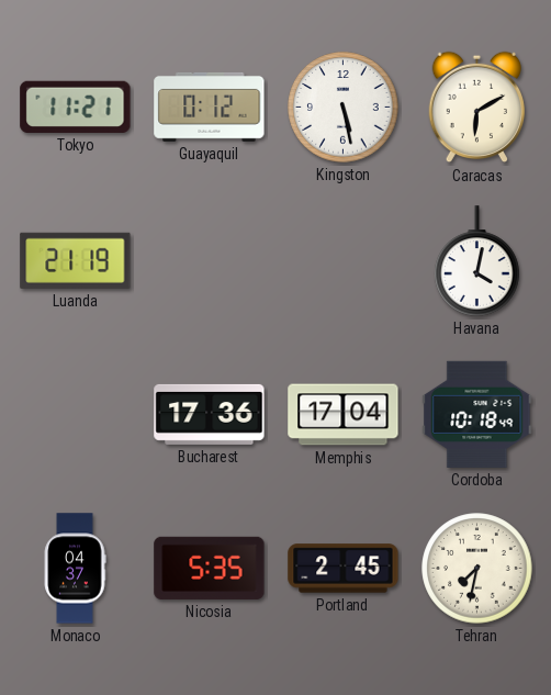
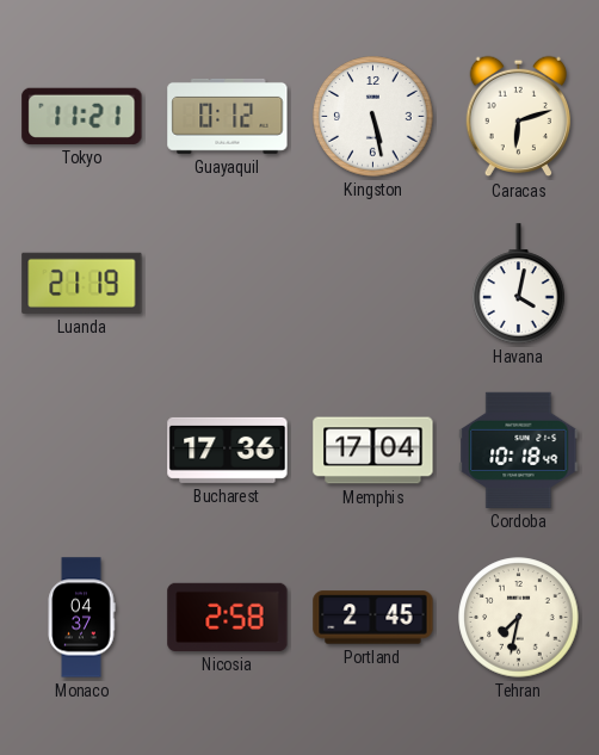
Caracas: 6:10 -> 6:12
Nicosia: 5:35 -> 2:58
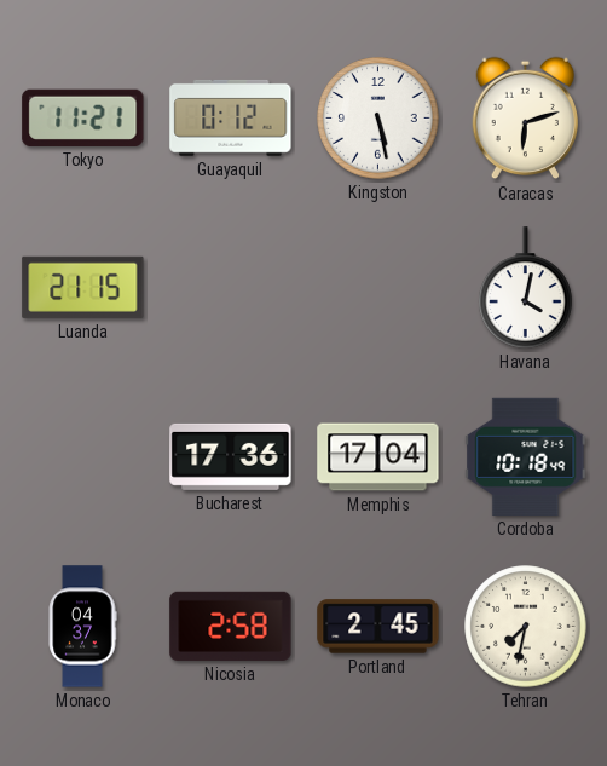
Luanda: 21:19 -> 21:15
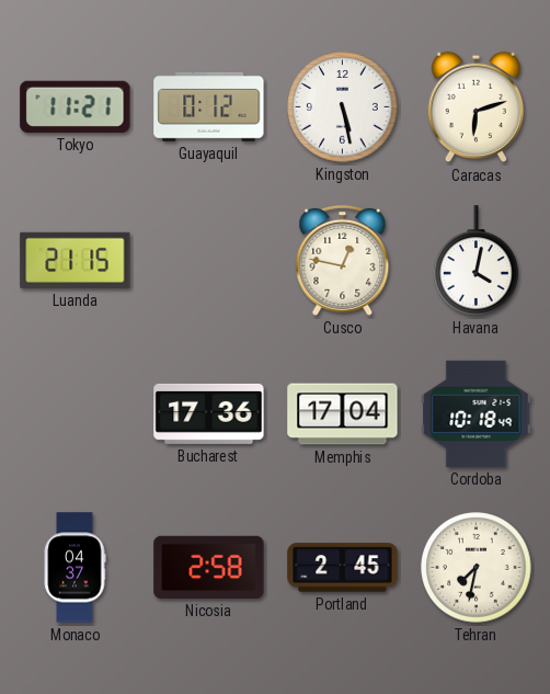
Cusco: none -> 12:47
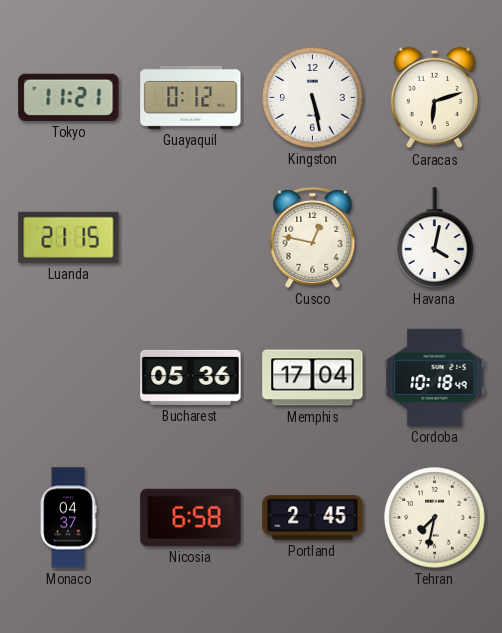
Bucharest: 17:36 -> 05:36
Nicosia: 2:58 -> 6:58
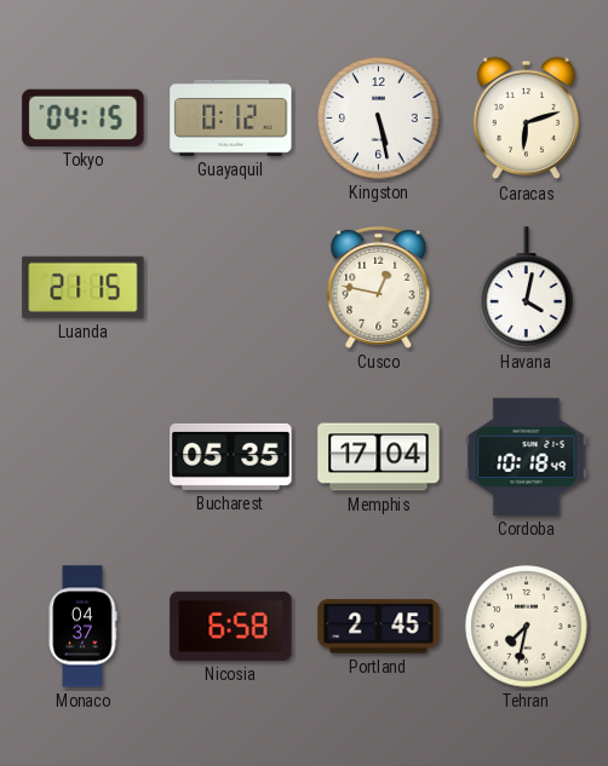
Tokyo: 11:21 -> 04:15
Bucharest: 05:36 -> 05:35
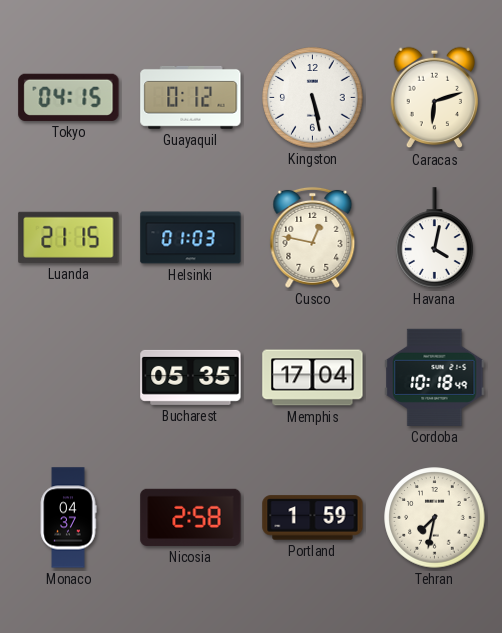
Helsinki: none -> 01:03
Nicosia: 6:58 -> 2:58
Portland: 2:45 -> 1:59
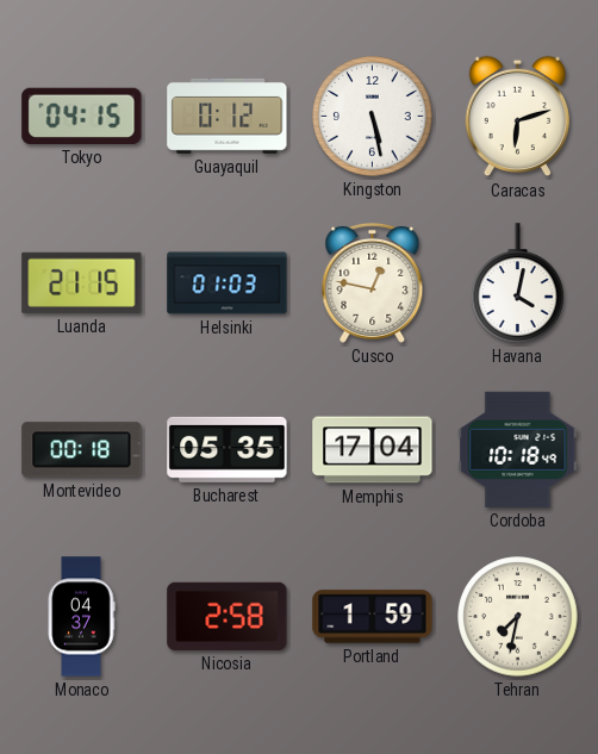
Montevideo: none -> 00:18
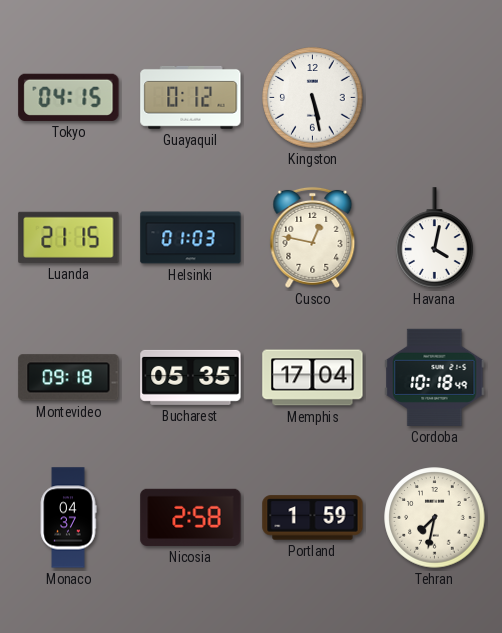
Caracas: 6:12 -> none
Montevideo: 00:18 -> 09:18
